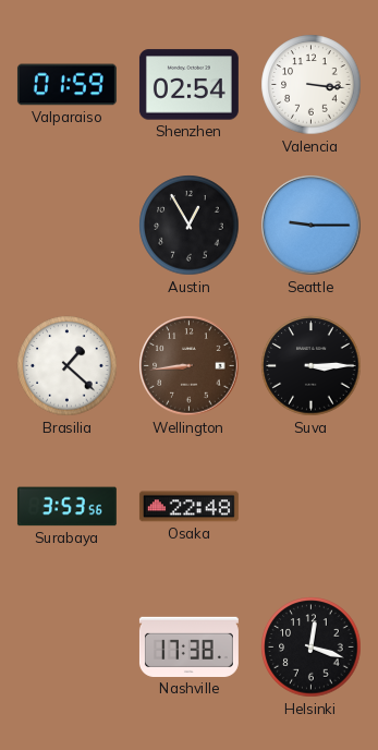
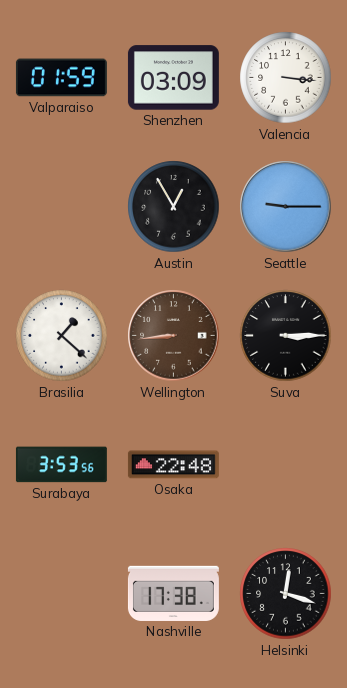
Shenzhen: 02:54 -> 03:09
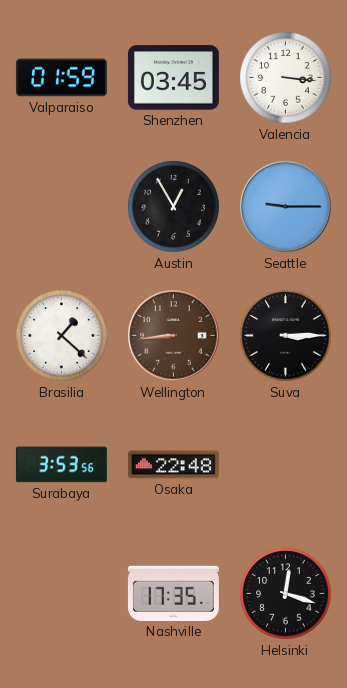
Shenzhen: 03:09 -> 03:45
Nashville: 17:38 -> 17:35
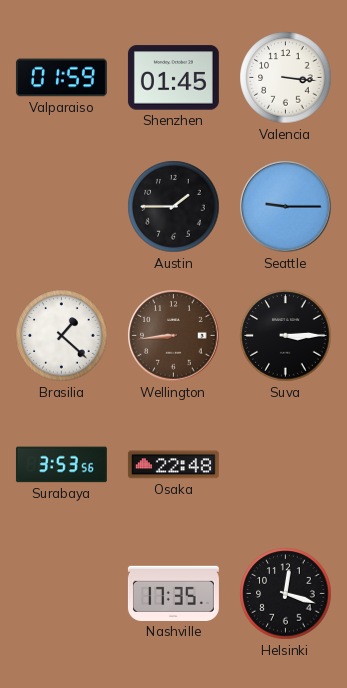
Shenzhen: 03:45 -> 01:45
Austin: 12:55 -> 1:45
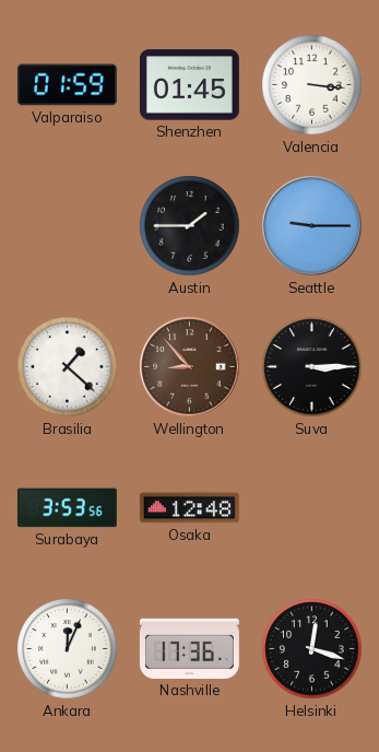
Wellington: 8:44 -> 8:53
Osaka: 22:48 -> 12:48
Ankara: none -> 12:04
Nashville: 17:35 -> 17:36
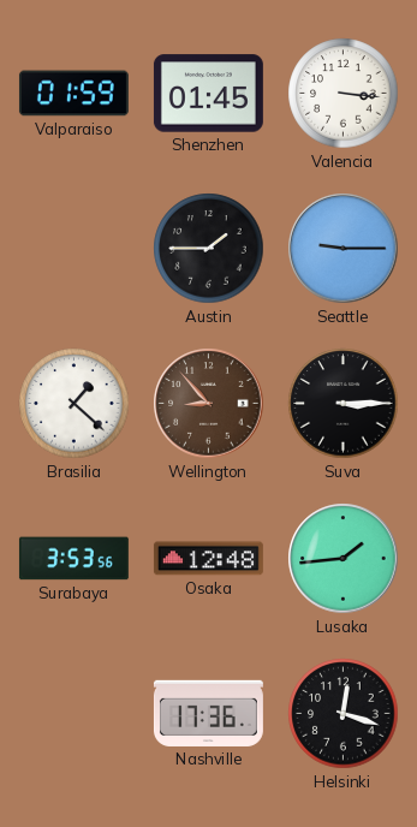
Lusaka: none -> 1:44
Ankara: 12:04 -> none
